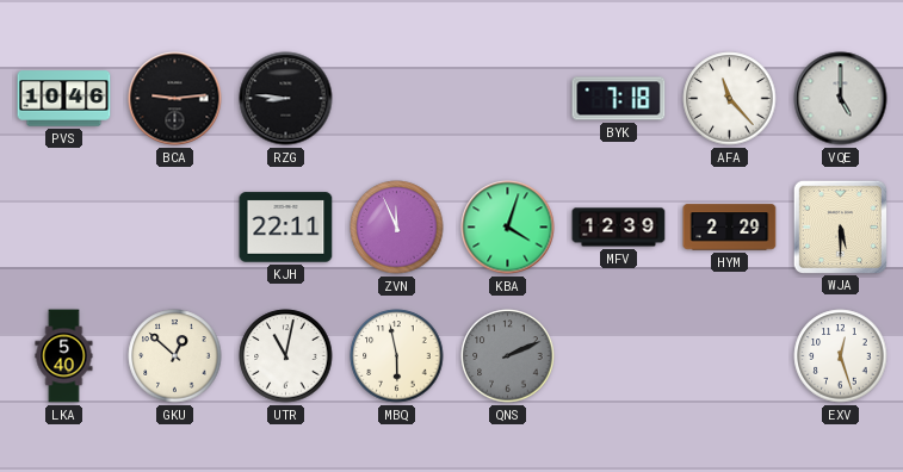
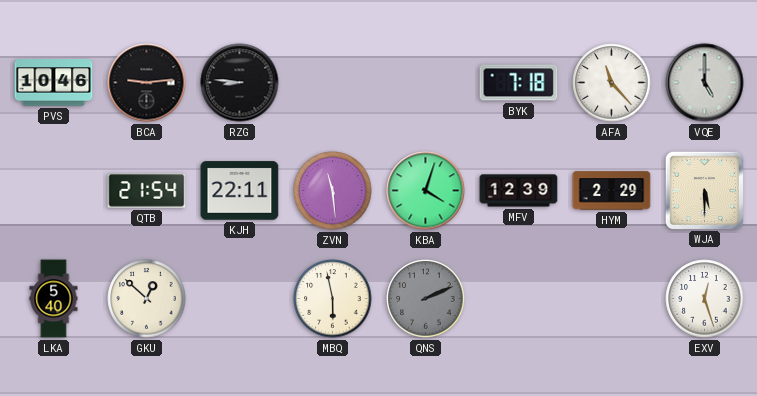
QTB: none -> 21:54
ZVN: 11:56 -> 11:29
UTR: 11:02 -> none
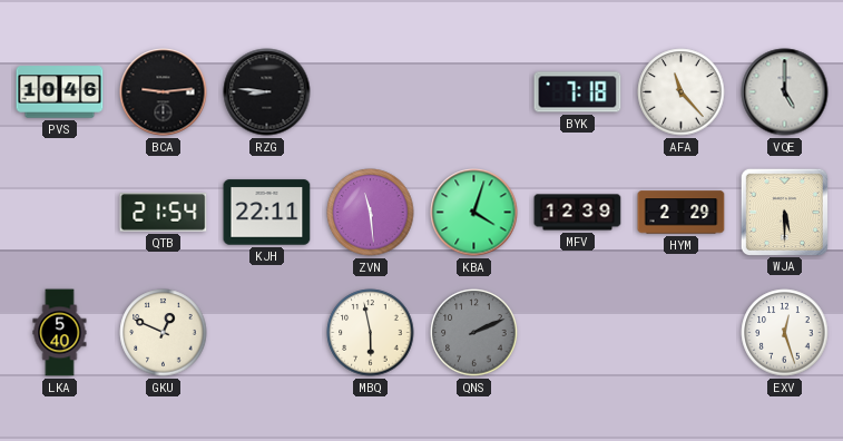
GKU: 12:52 -> 12:49
